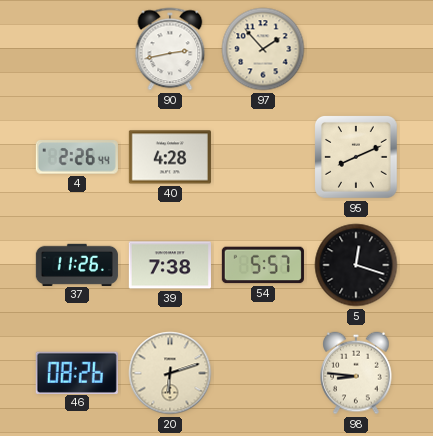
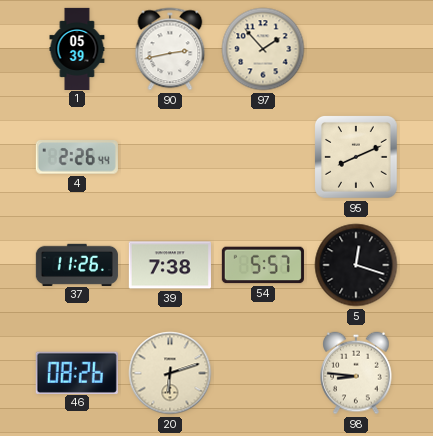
1: none -> 05:39
40: 4:28 -> none
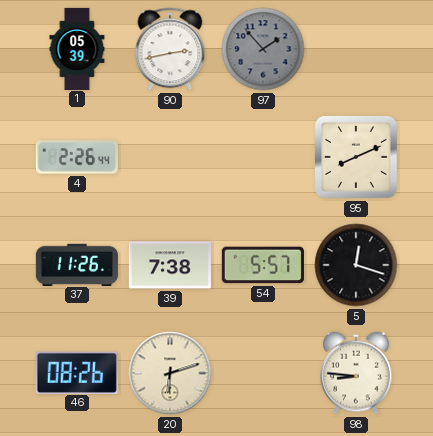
97 dial: cream -> grey
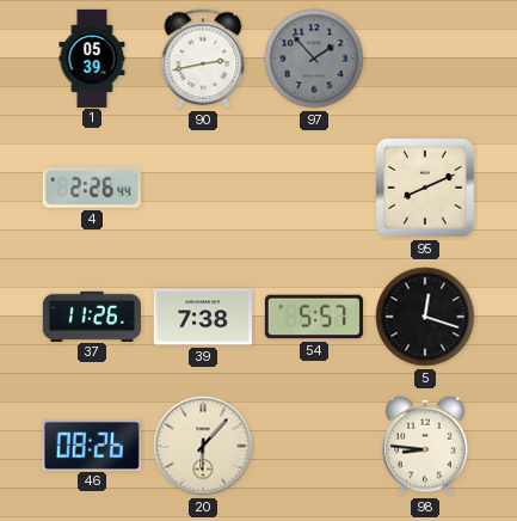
20: 6:12 -> 6:07
